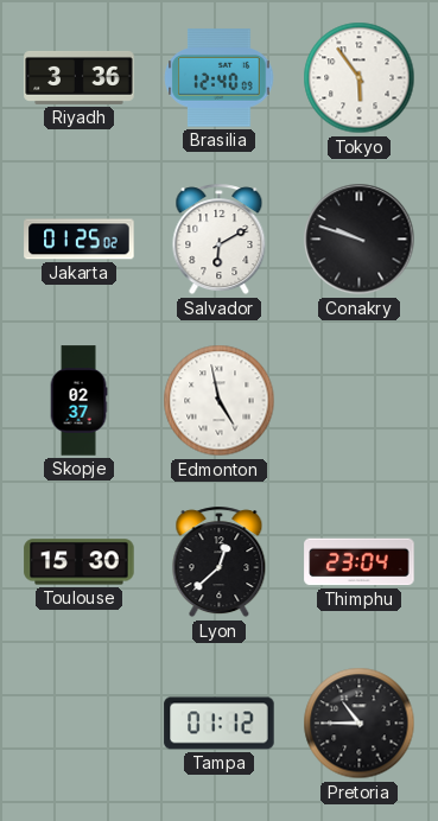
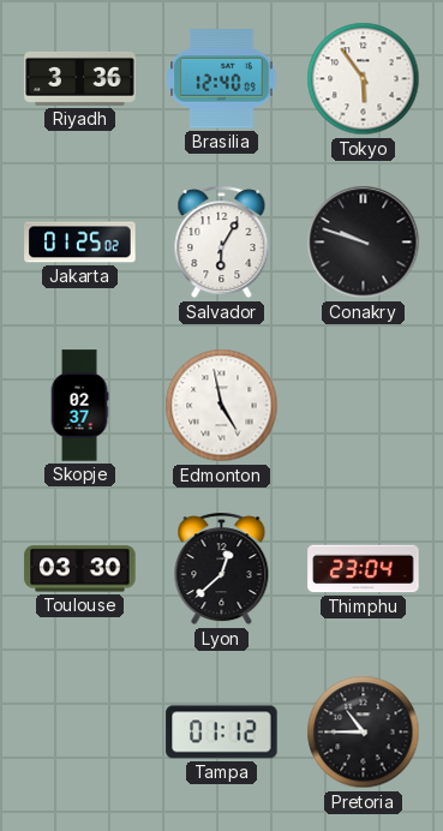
Salvador: 6:10 -> 6:05
Toulouse: 15:30 -> 03:30
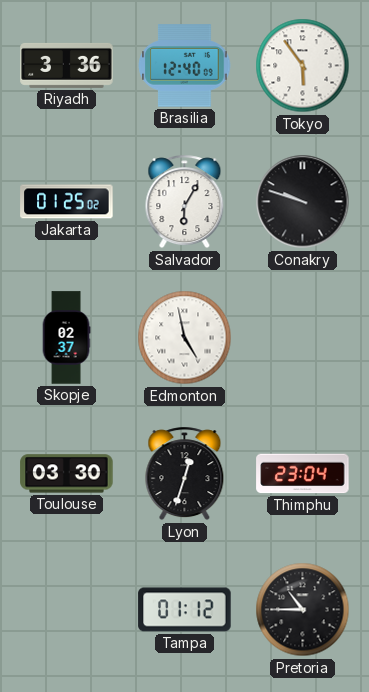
Lyon: 12:38 -> 12:33
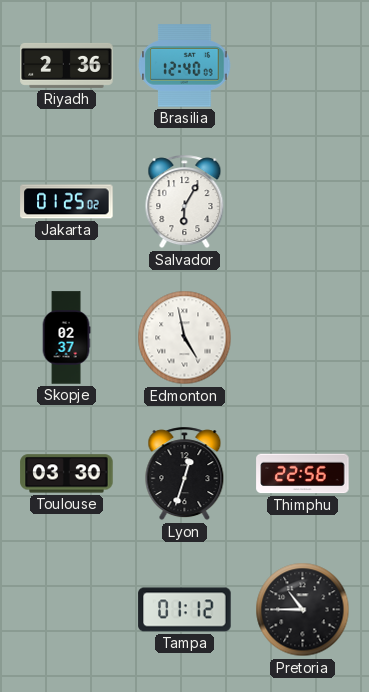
Riyadh: 3:36 -> 2:36
Tokyo: 5:54 -> none
Conakry: 9:48 -> none
Thimphu: 23:04 -> 22:56
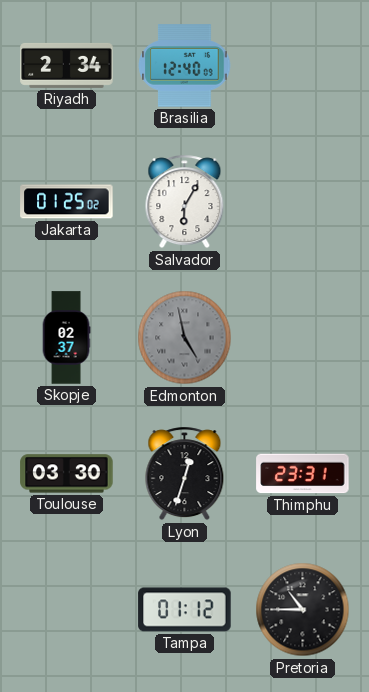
Riyadh: 2:36 -> 2:34
Edmonton dial: white -> grey
Thimphu: 22:56 -> 23:31
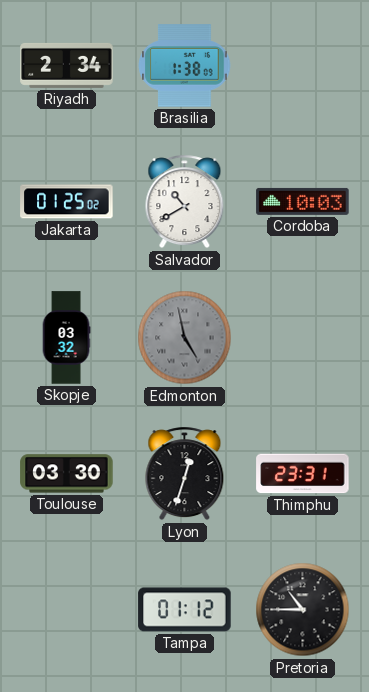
Brasilia: 12:40 -> 1:38
Salvador: 6:05 -> 10:40
Cordoba: none -> 10:03
Skopje: 02:37 -> 03:32
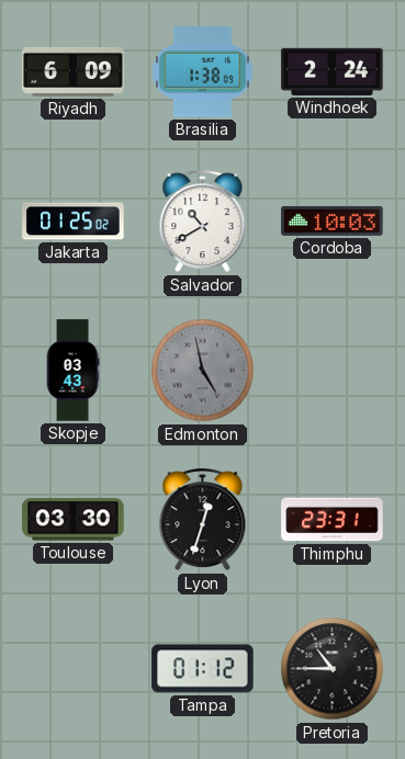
Riyadh: 2:34 -> 6:09
Windhoek: none -> 2:24
Skopje: 03:32 -> 03:43
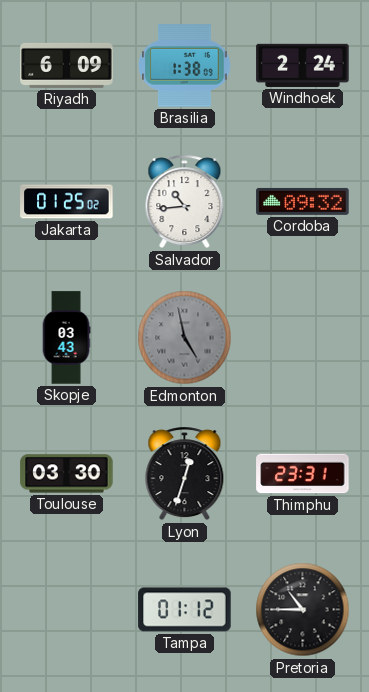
Salvador: 10:40 -> 10:44
Cordoba: 10:03 -> 09:32
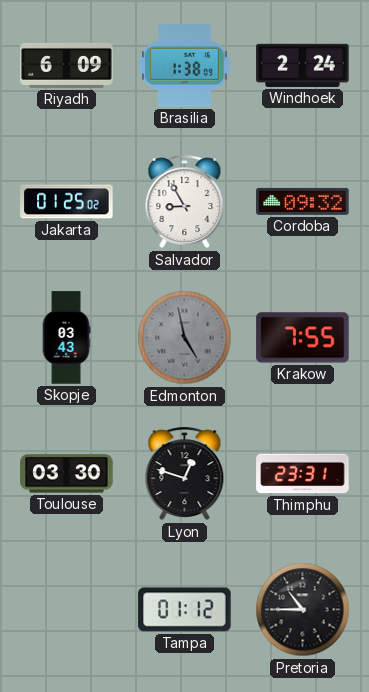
Salvador: 10:44 -> 8:55
Krakow: none -> 7:55
Lyon: 12:33 -> 12:48
